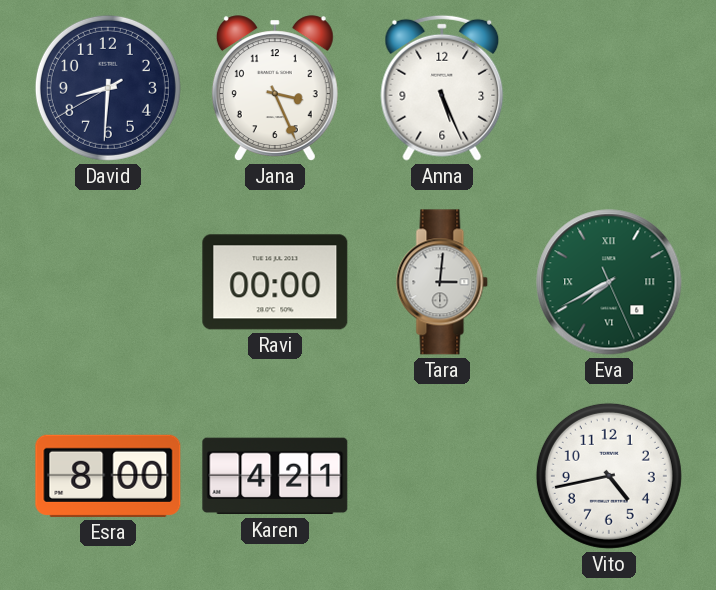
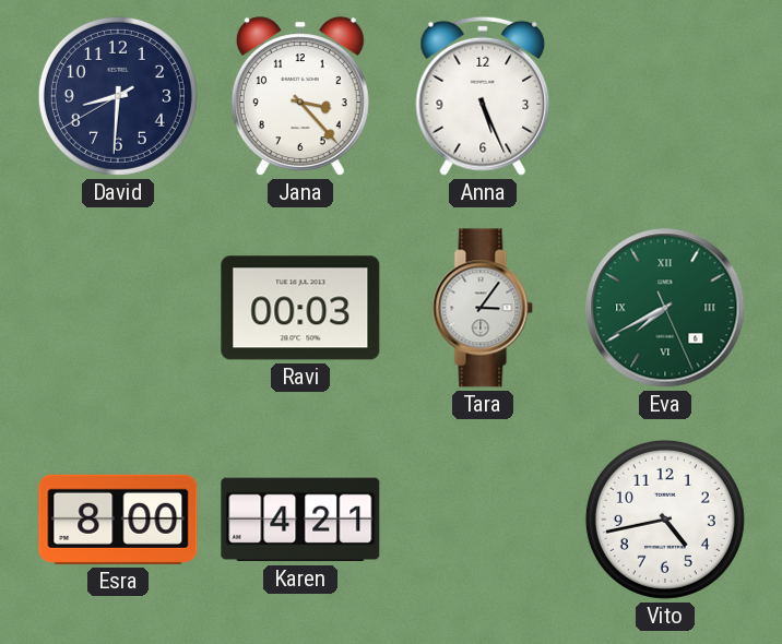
Jana: 3:26 -> 3:23
Ravi: 00:00 -> 00:03
Tara: 3:01 -> 3:06
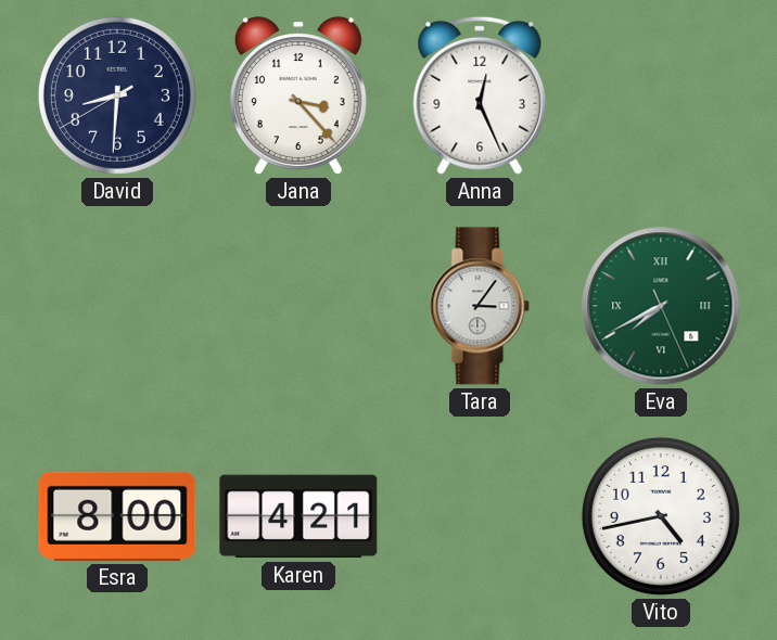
Anna: 5:26 -> 12:26
Ravi: 00:03 -> none
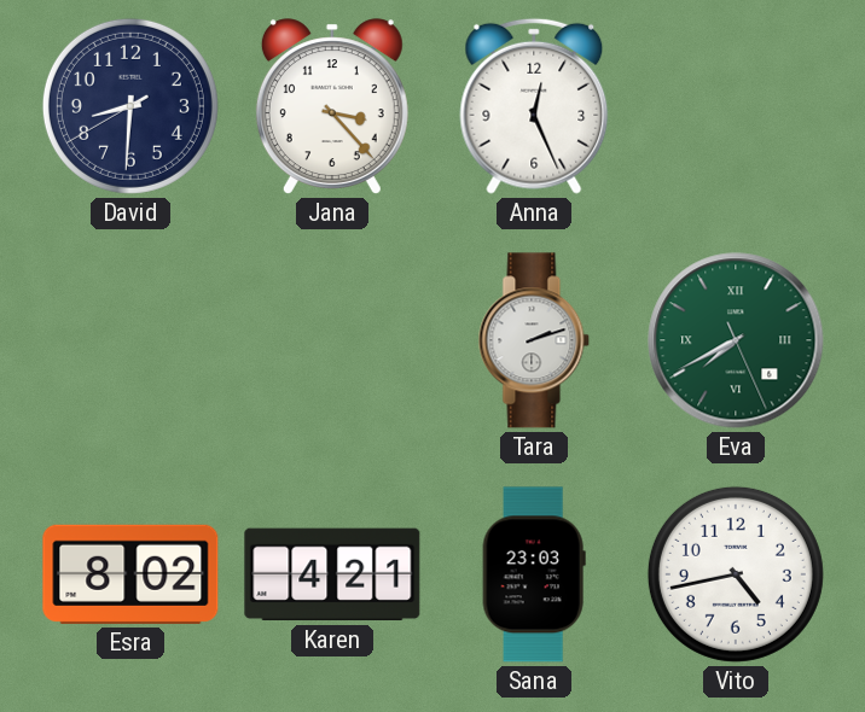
Tara: 3:06 -> 2:12
Esra: 8:00 -> 8:02
Sana: none -> 23:03
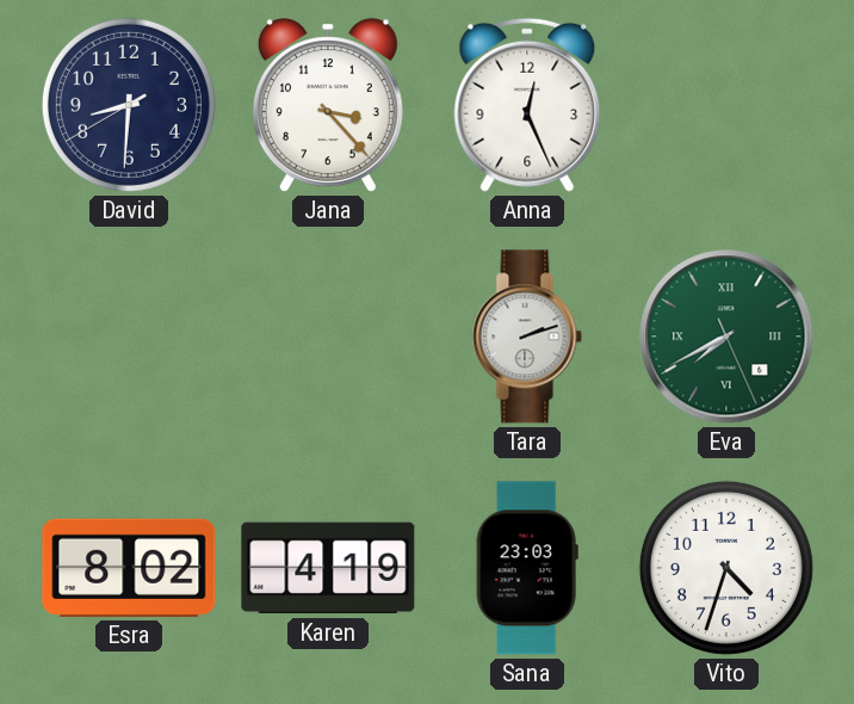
Karen: 4:21 -> 4:19
Vito: 4:43 -> 4:33
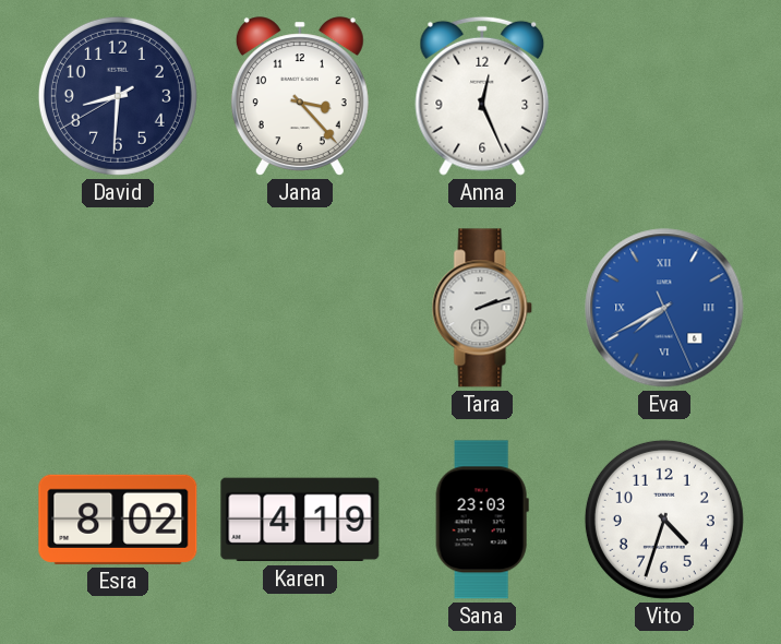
Eva dial: green -> blue
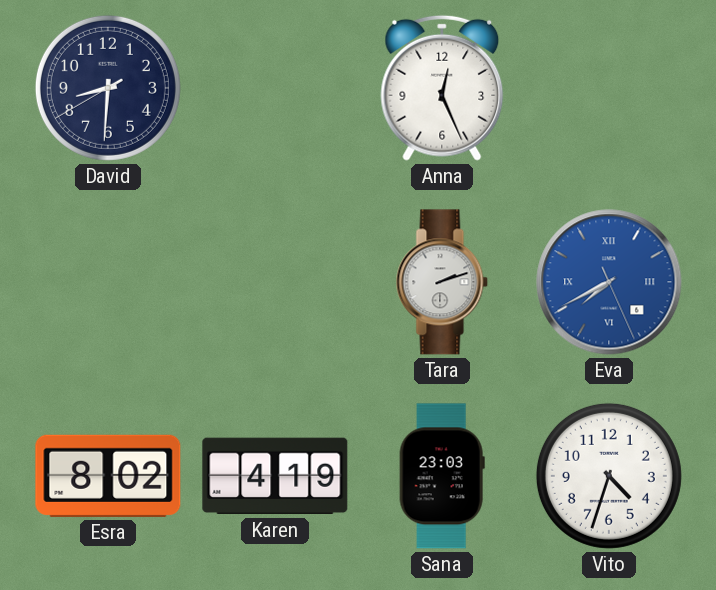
Jana: 3:23 -> none
